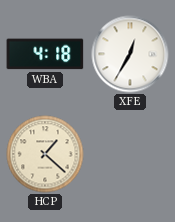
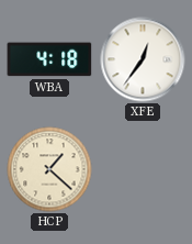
XFE: 12:35 -> 12:36
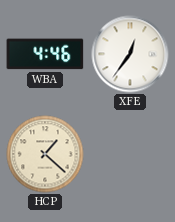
WBA: 4:18 -> 4:46
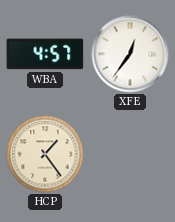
WBA: 4:46 -> 4:57
HCP: 1:22 -> 1:24
